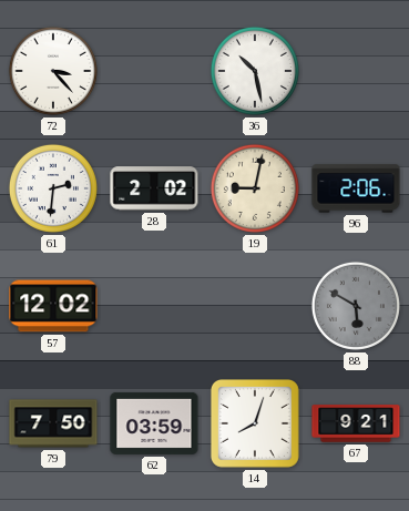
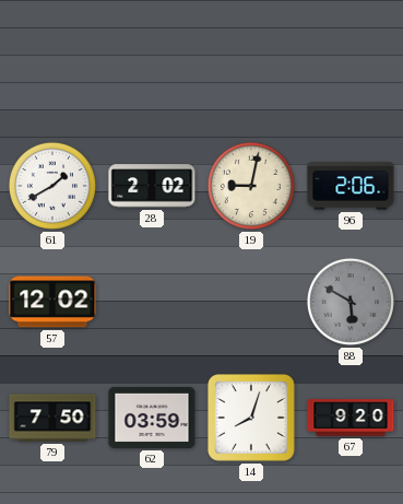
72: 3:23 -> none
36: 10:28 -> none
61: 2:31 -> 1:40
67: 9:21 -> 9:20
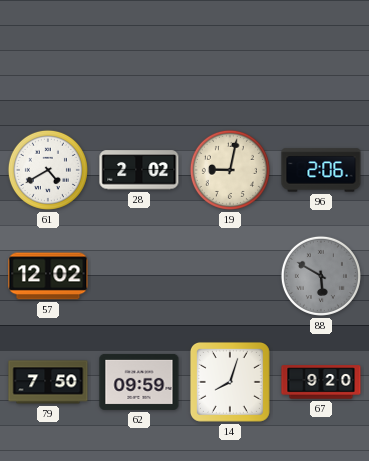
61: 1:40 -> 4:40
62: 03:59 -> 09:59
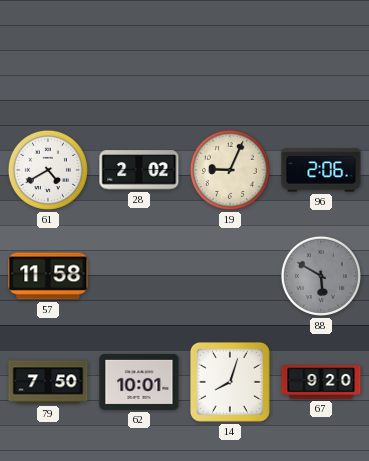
19: 9:02 -> 9:04
57: 12:02 -> 11:58
62: 09:59 -> 10:01
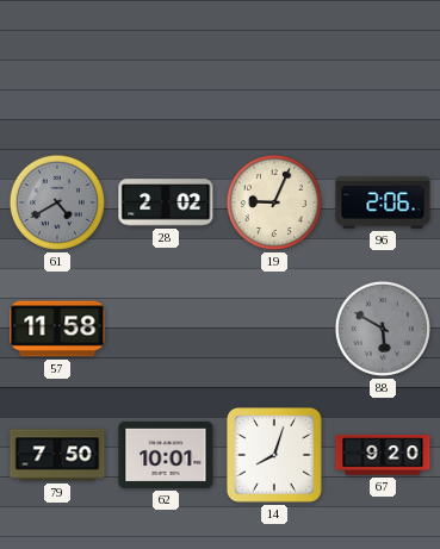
61 dial: white -> grey
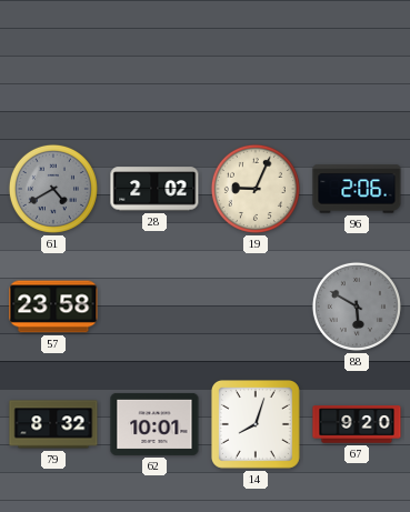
57: 11:58 -> 23:58
79: 7:50 -> 8:32
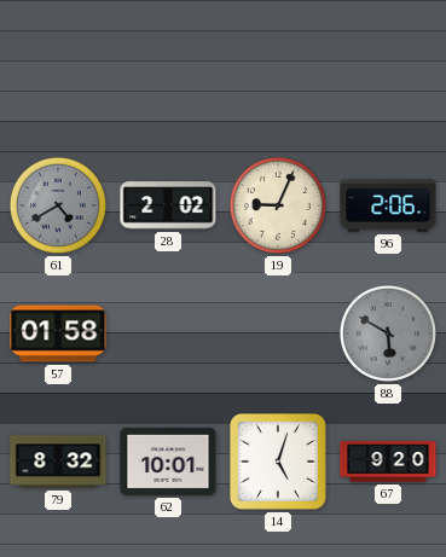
57: 23:58 -> 01:58
14: 8:03 -> 5:03
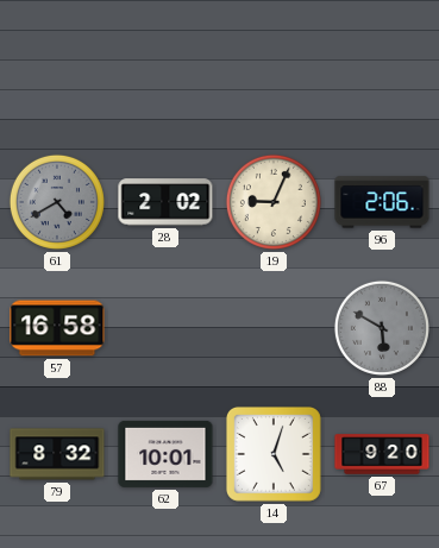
57: 01:58 -> 16:58
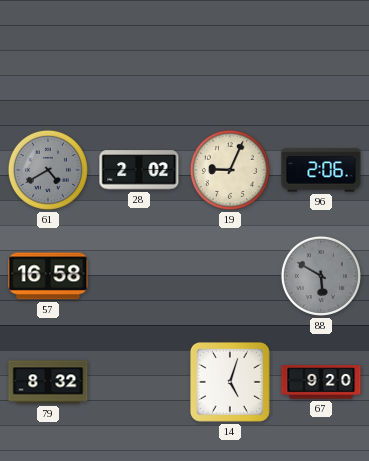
62: 10:01 -> none
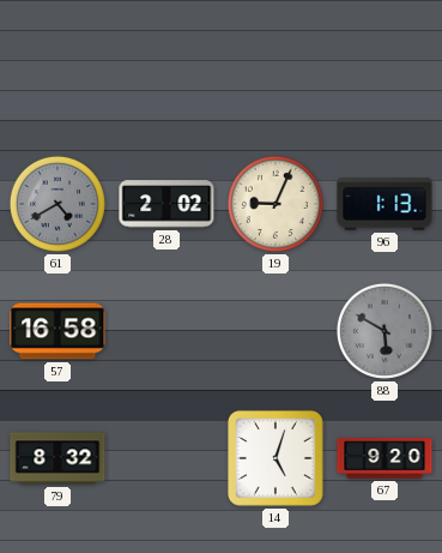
96: 2:06 -> 1:13
